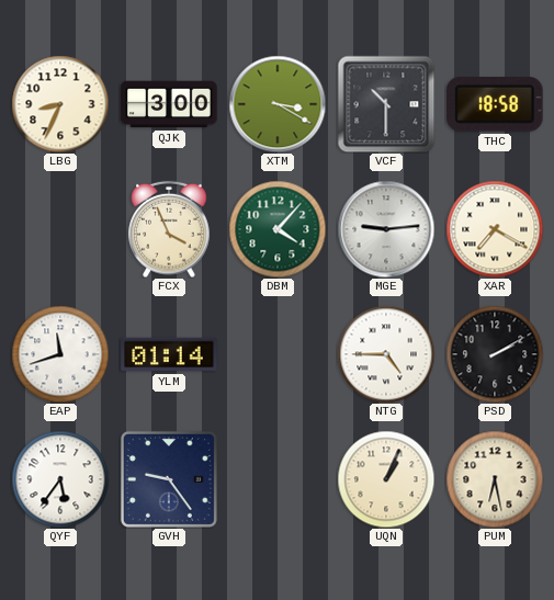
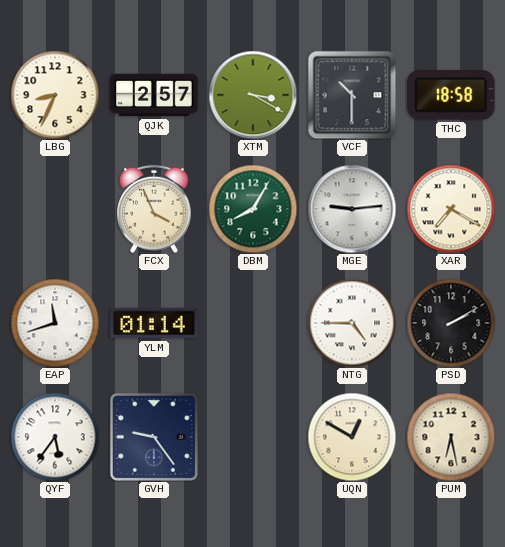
QJK: 3:00 -> 2:57
DBM: 4:07 -> 8:05
UQN: 1:04 -> 12:50
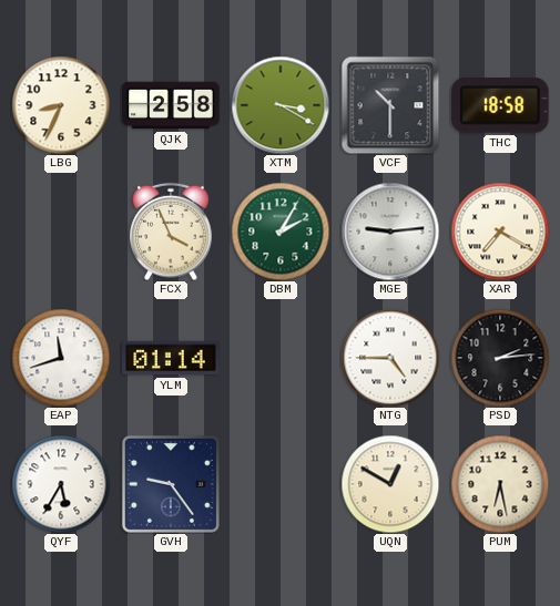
QJK: 2:57 -> 2:58
DBM: 8:05 -> 2:05
PSD: 2:10 -> 2:14
QYF: 5:36 -> 5:35
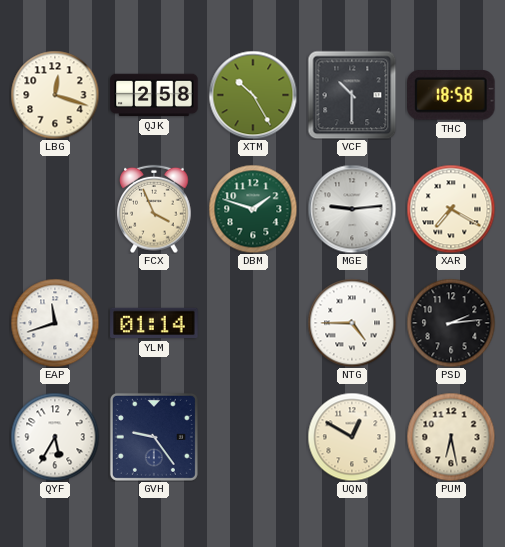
LBG: 8:34 -> 12:18
XTM: 3:20 -> 10:25
DBM: 2:05 -> 1:48
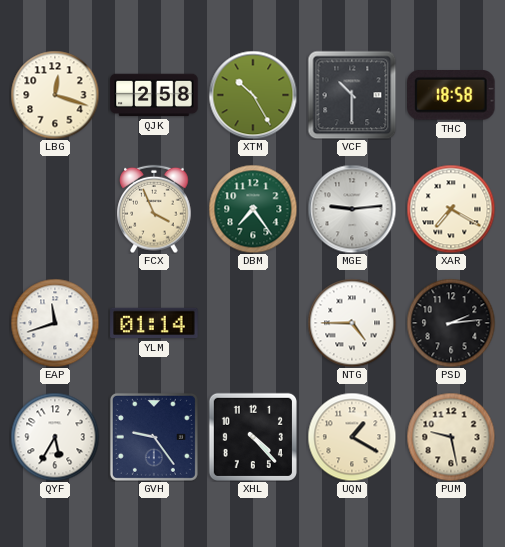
DBM: 1:48 -> 7:24
XHL: none -> 4:23
UQN: 12:50 -> 1:20
PUM: 6:28 -> 9:28
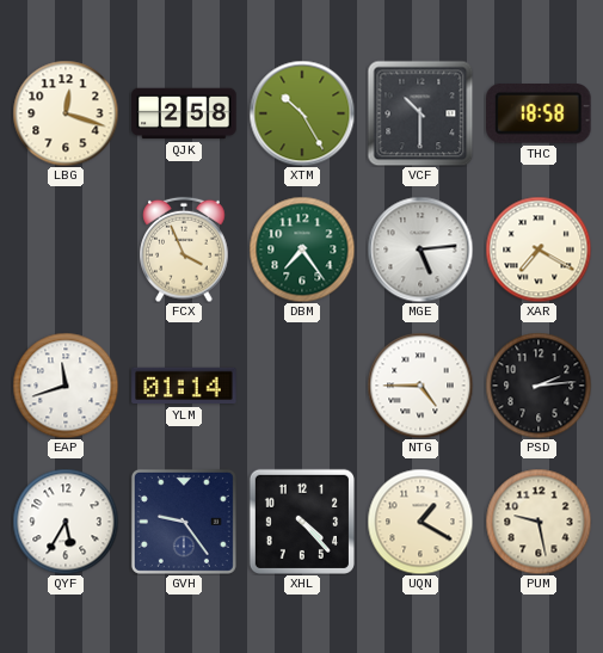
MGE: 9:14 -> 5:14
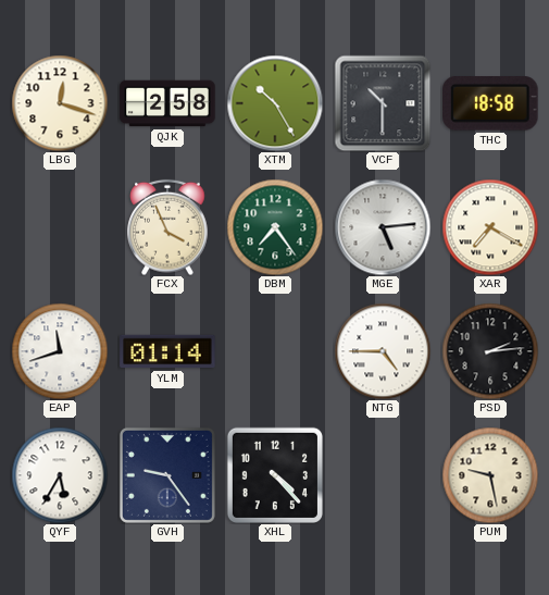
UQN: 1:20 -> none
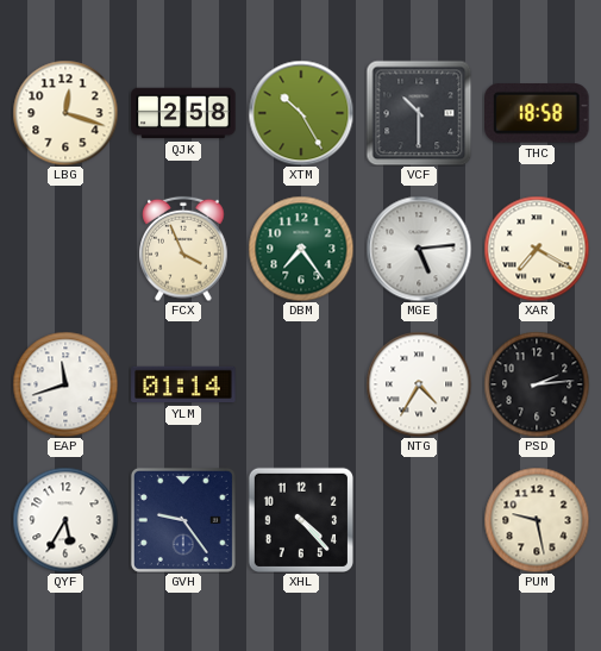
NTG: 4:45 -> 4:35
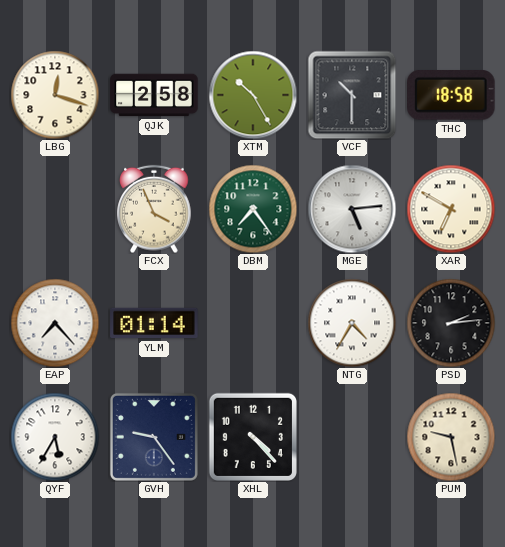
XAR: 7:20 -> 6:50
EAP: 11:42 -> 7:23
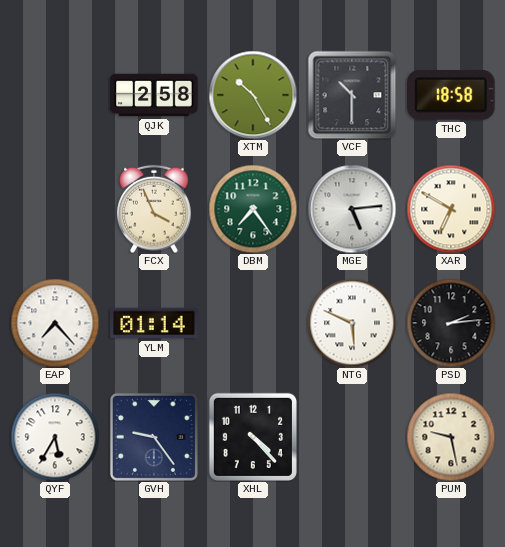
LBG: 12:18 -> none
NTG: 4:35 -> 5:49
